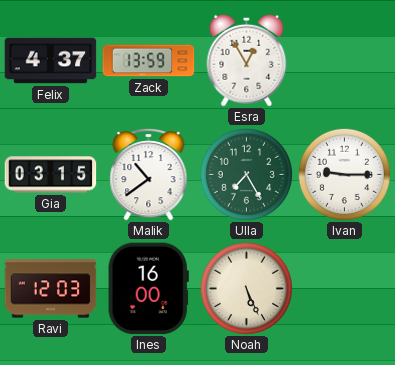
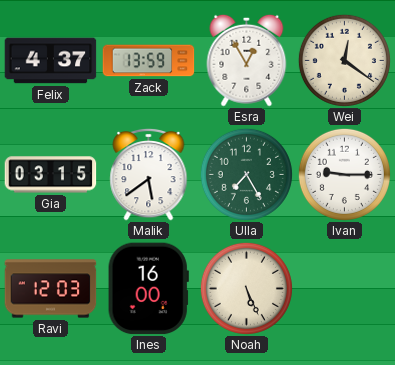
Wei: none -> 12:21
Malik: 10:39 -> 5:39
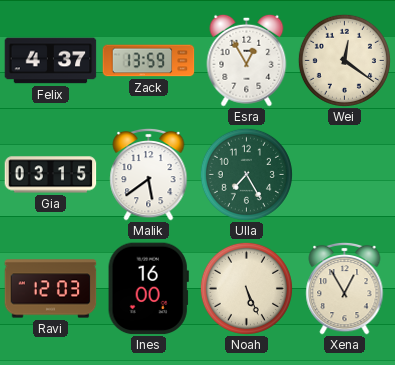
Ivan: 9:15 -> none
Xena: none -> 12:55
